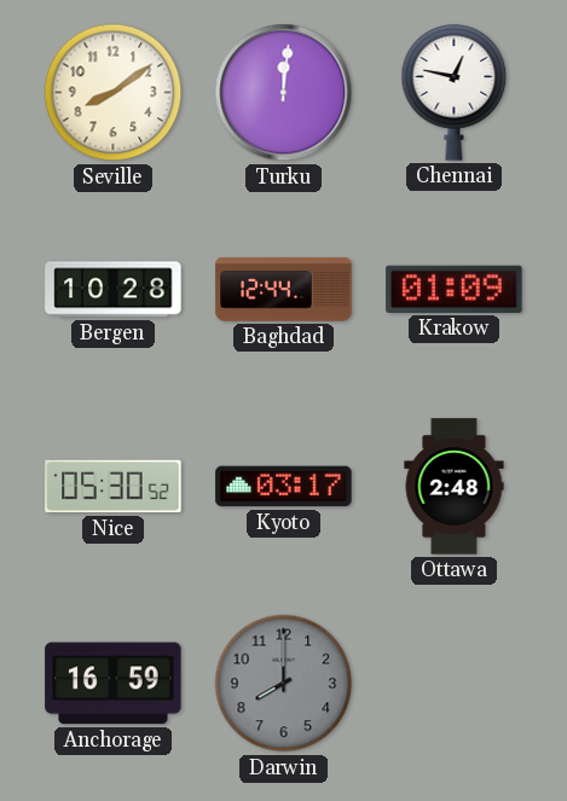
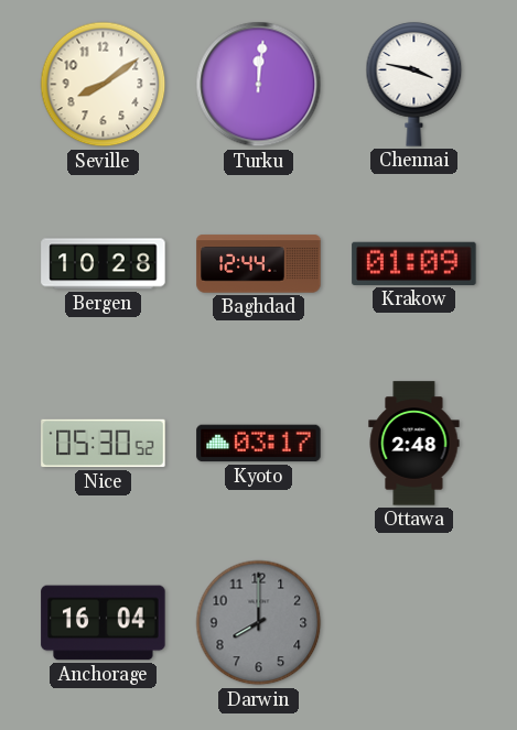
Chennai: 12:47 -> 3:47
Anchorage: 16:59 -> 16:04
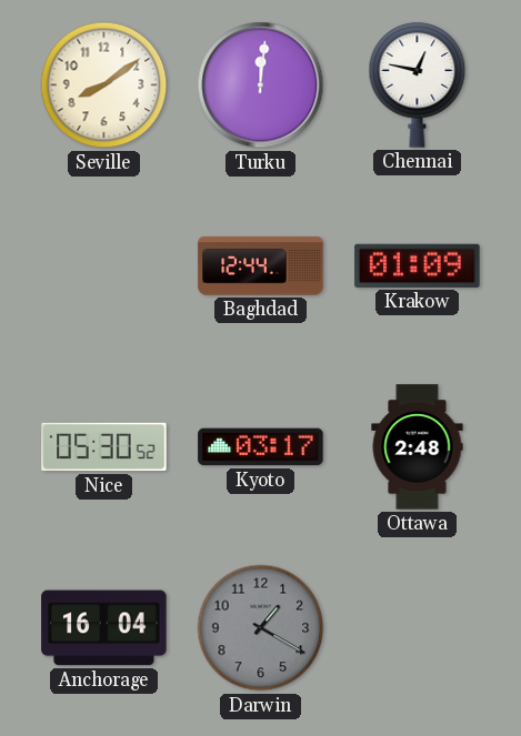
Chennai: 3:47 -> 12:47
Bergen: 10:28 -> none
Darwin: 8:00 -> 1:20
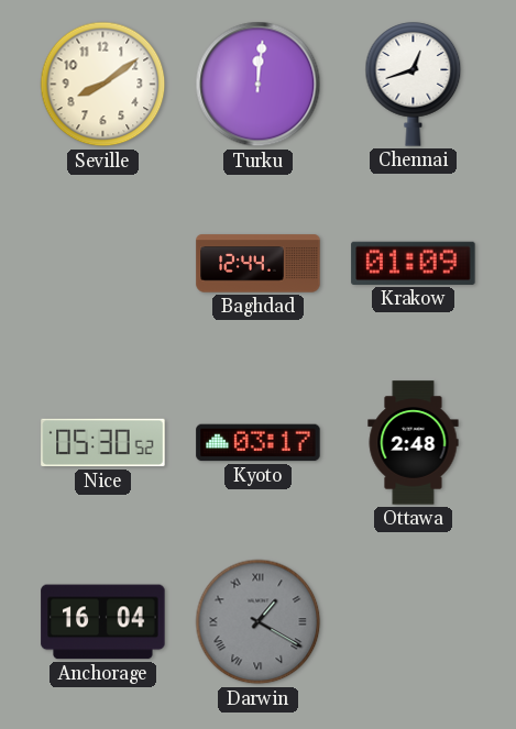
Chennai: 12:47 -> 12:42
Darwin numerals: Arabic -> Roman
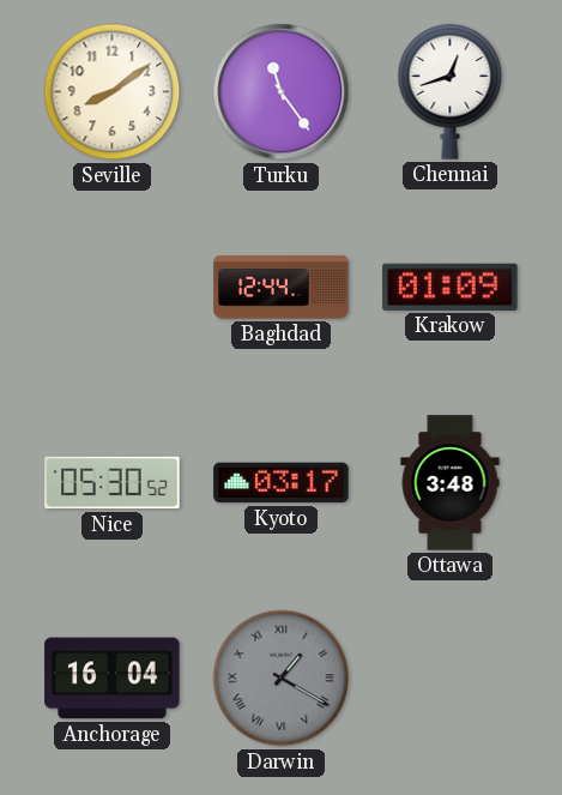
Turku: 12:01 -> 11:24
Ottawa: 2:48 -> 3:48
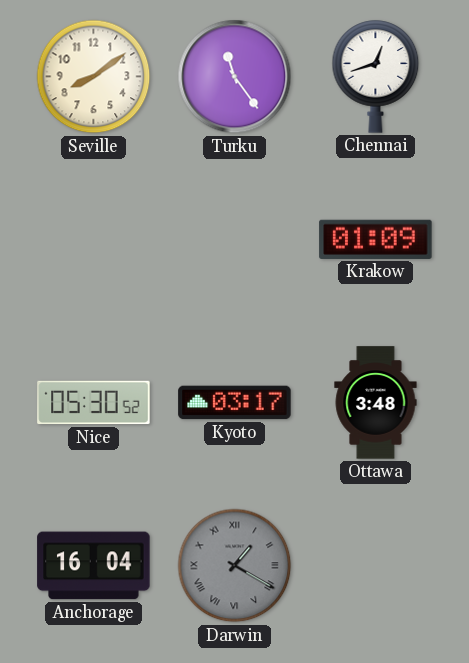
Baghdad: 12:44 -> none
